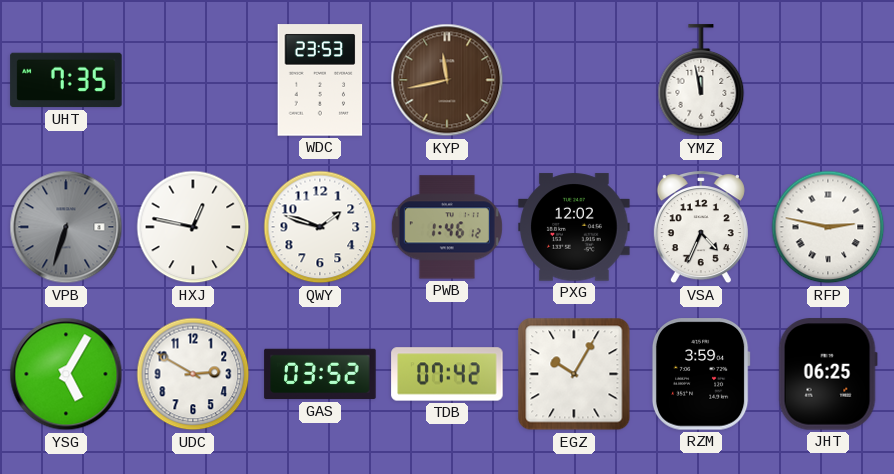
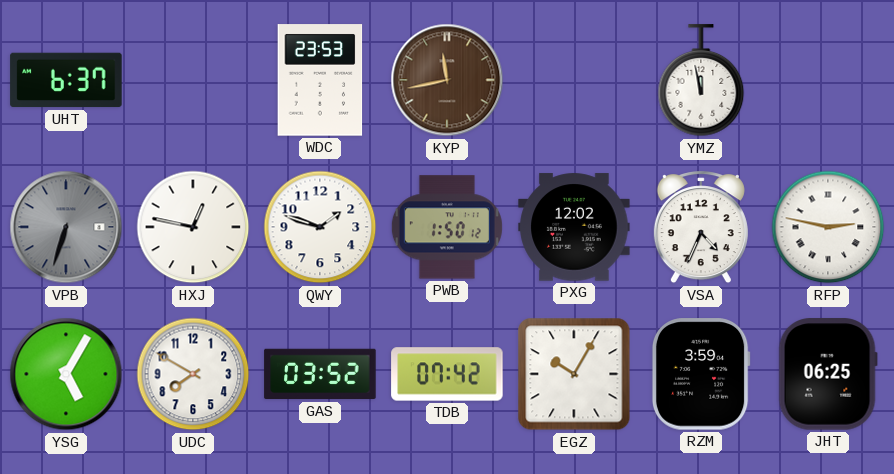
UHT: 7:35 -> 6:37
PWB: 1:46 -> 1:50
UDC: 2:50 -> 7:50
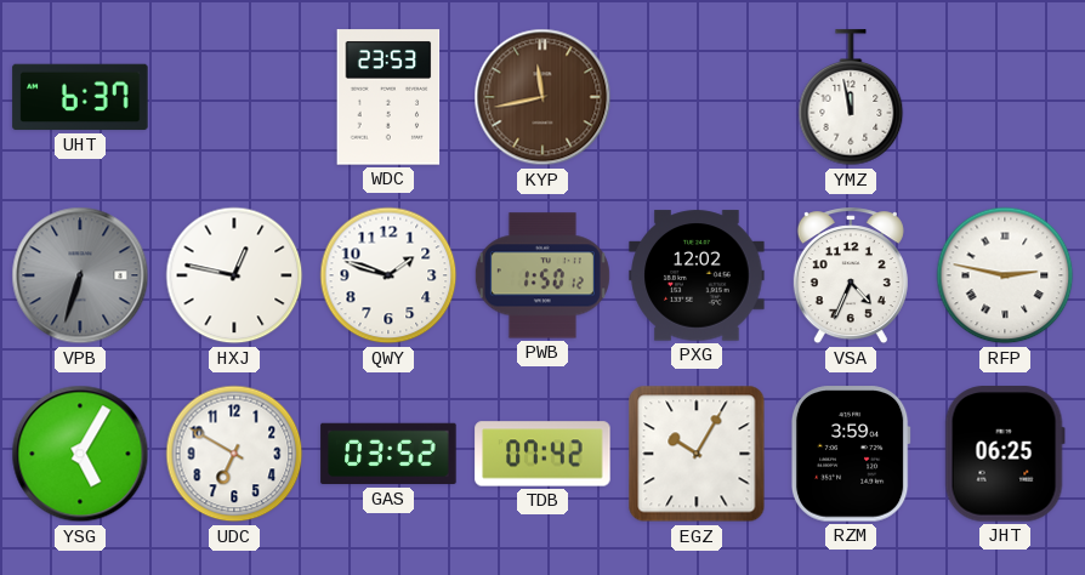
UDC: 7:50 -> 6:50
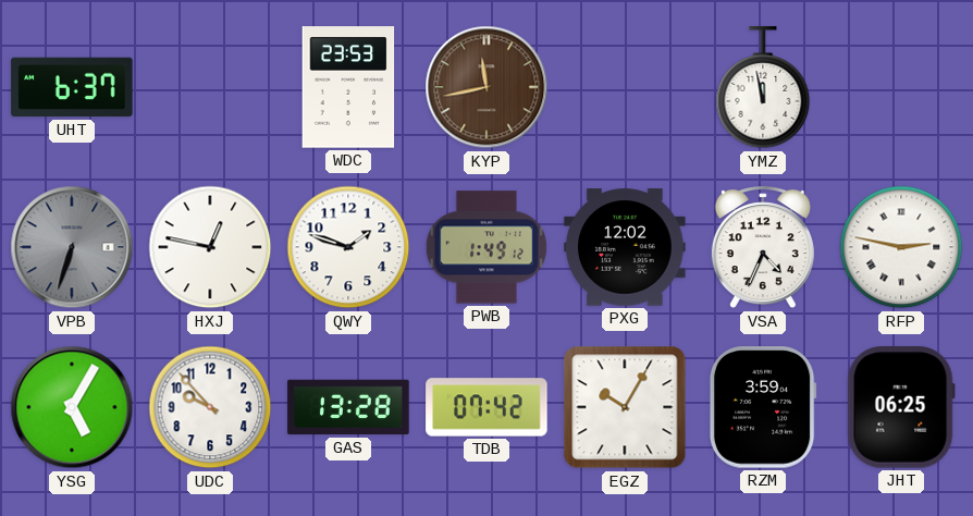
PWB: 1:50 -> 1:49
UDC: 6:50 -> 9:53
GAS: 03:52 -> 13:28
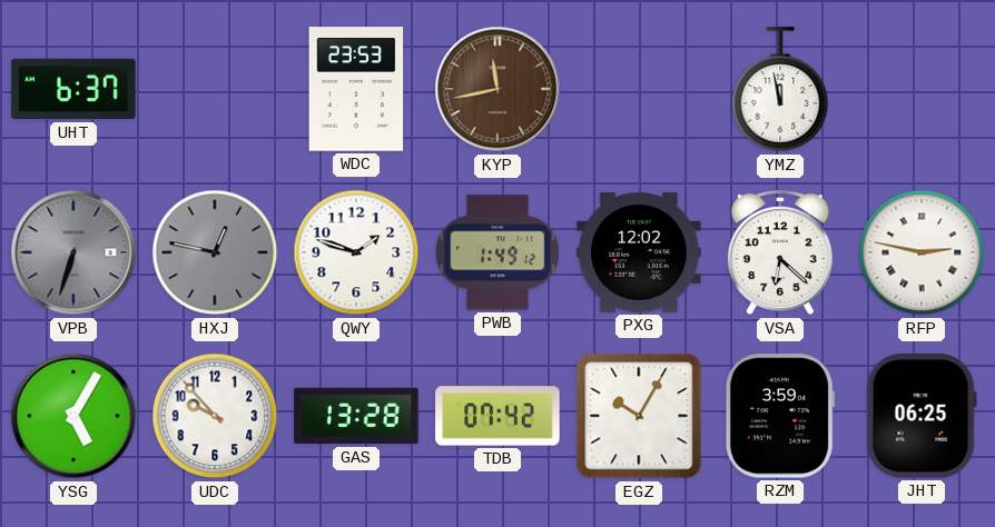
HXJ dial: white -> grey
VSA: 4:34 -> 6:22
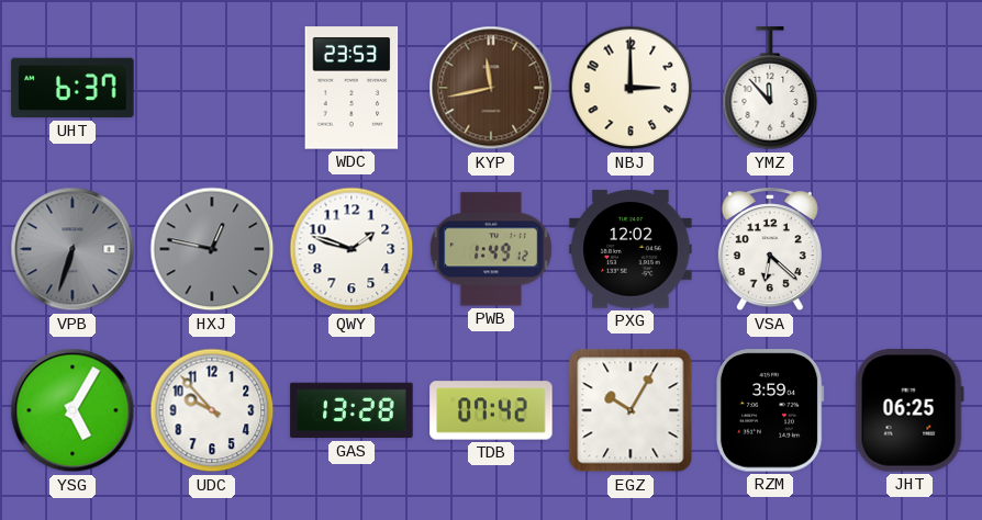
NBJ: none -> 3:00
YMZ: 11:58 -> 11:53
RFP: 2:47 -> none
